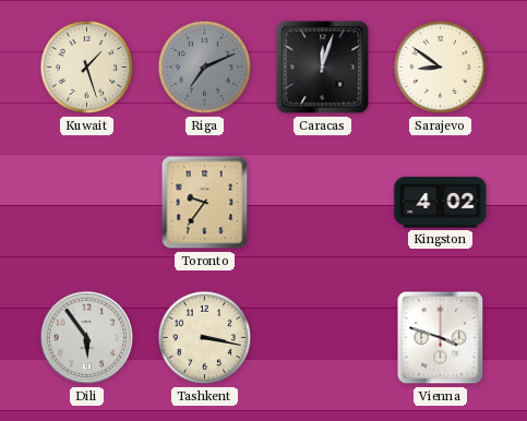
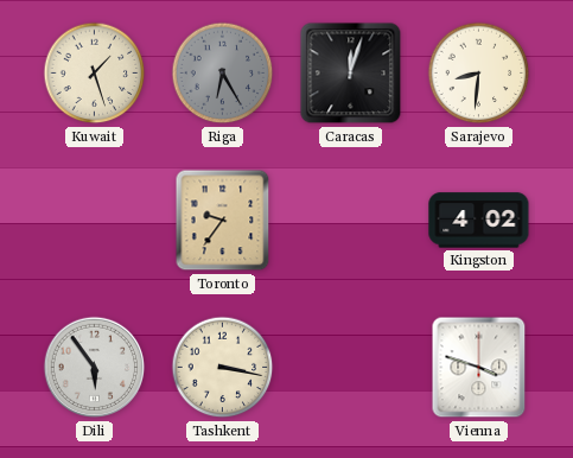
Riga: 7:11 -> 6:25
Sarajevo: 8:51 -> 8:31
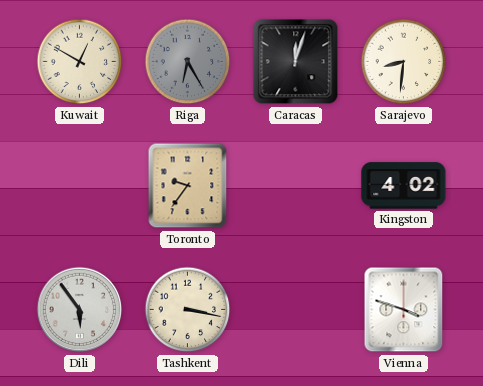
Kuwait: 1:27 -> 12:50
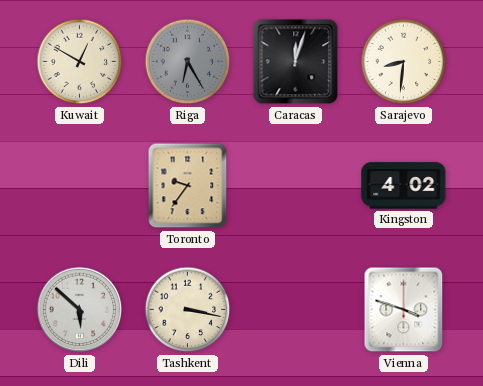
Dili: 5:54 -> 5:52
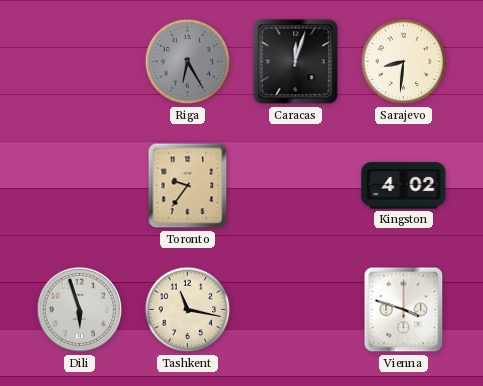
Kuwait: 12:50 -> none
Dili: 5:52 -> 5:57
Tashkent: 3:17 -> 11:17
